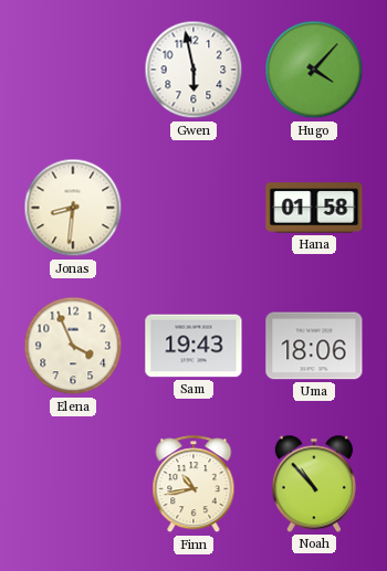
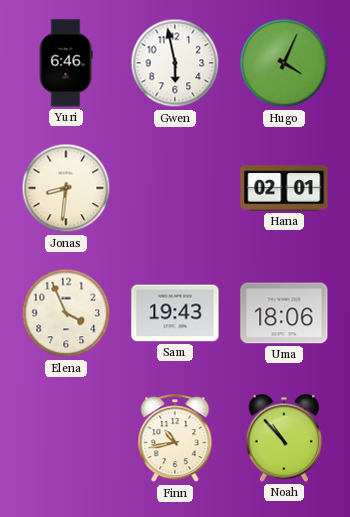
Yuri: none -> 6:46
Hugo: 4:07 -> 4:04
Hana: 01:58 -> 02:01
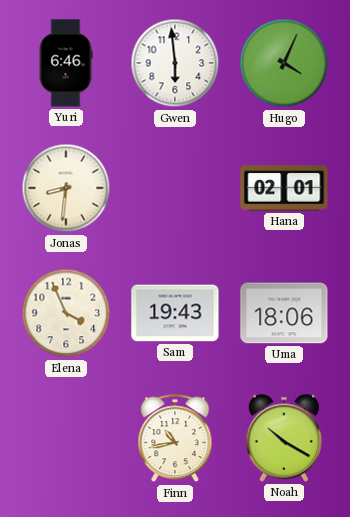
Gwen: 5:58 -> 5:59
Noah: 10:53 -> 10:20
